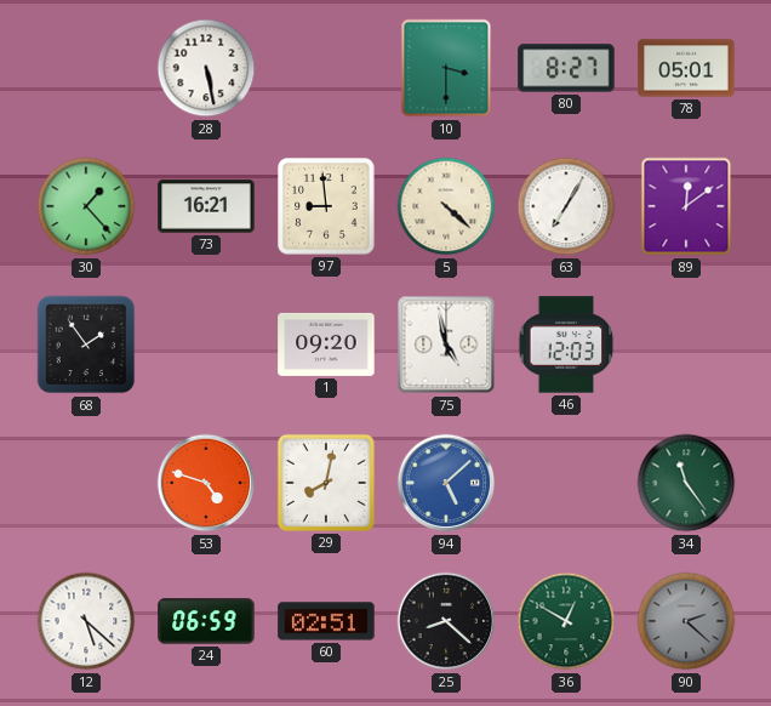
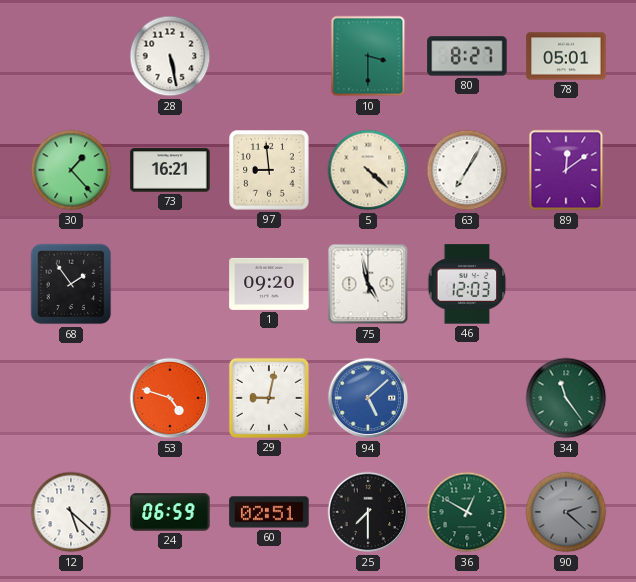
29: 8:02 -> 9:02
25: 8:22 -> 7:30
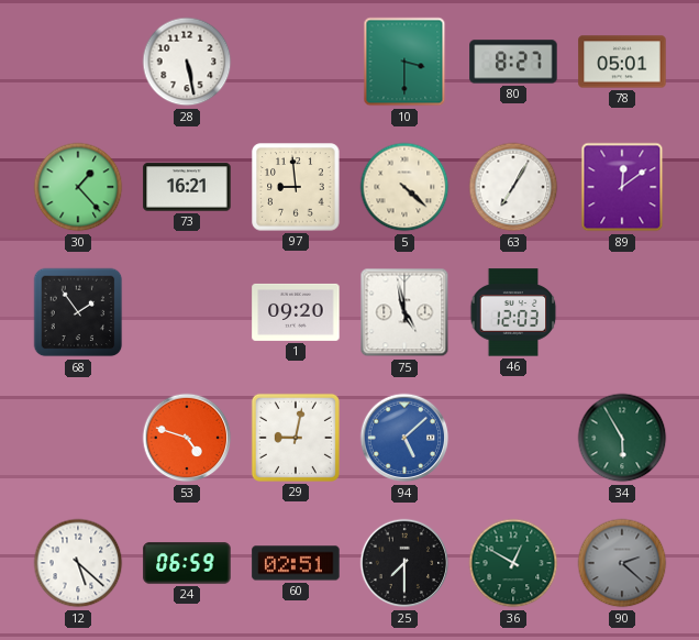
34: 11:24 -> 5:55
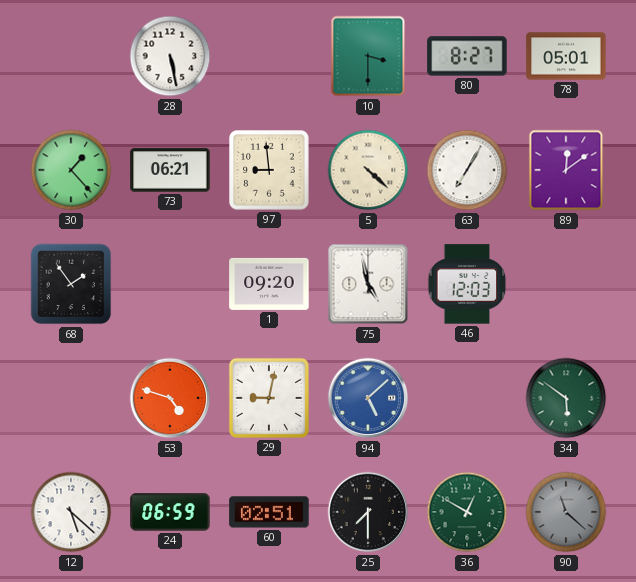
73: 16:21 -> 06:21
34: 5:55 -> 5:51
90: 2:22 -> 11:22
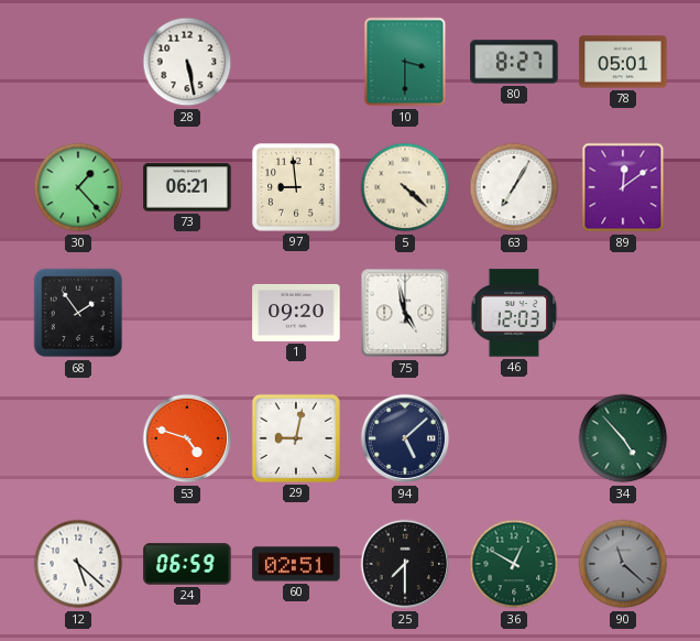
94 dial: blue -> navy
34: 5:51 -> 4:53
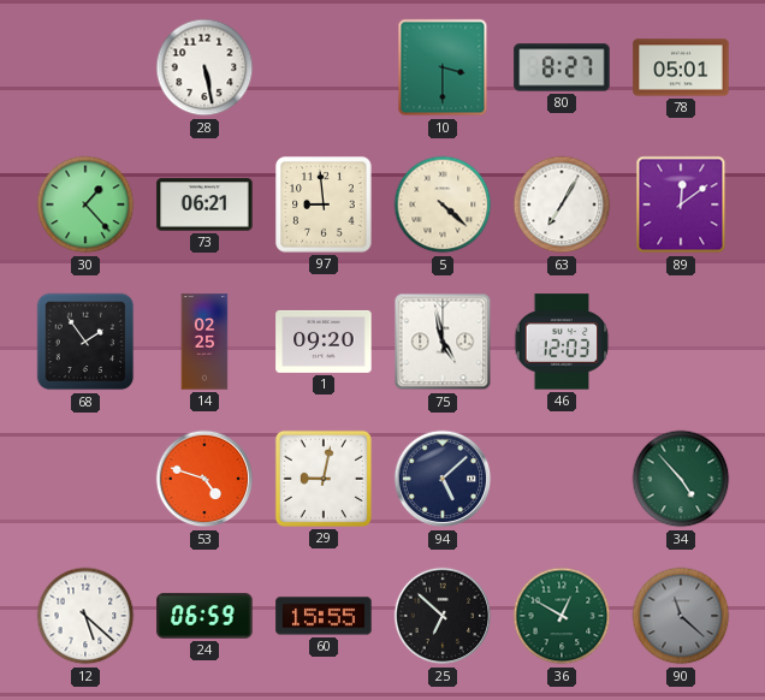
14: none -> 02:25
60: 02:51 -> 15:55
25: 7:30 -> 6:52
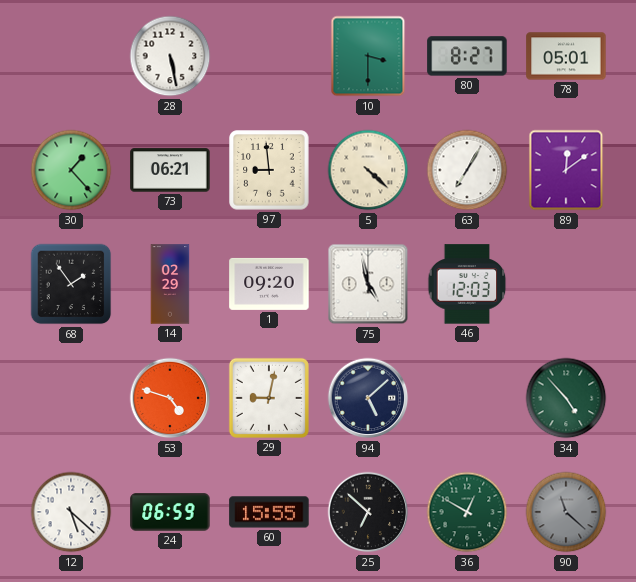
14: 02:25 -> 02:29
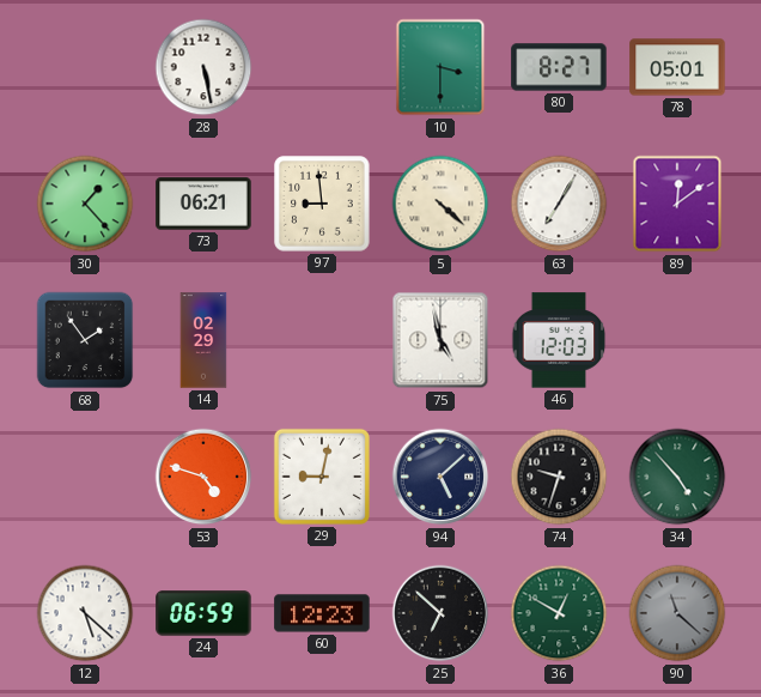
1: 09:20 -> none
74: none -> 9:33
60: 15:55 -> 12:23
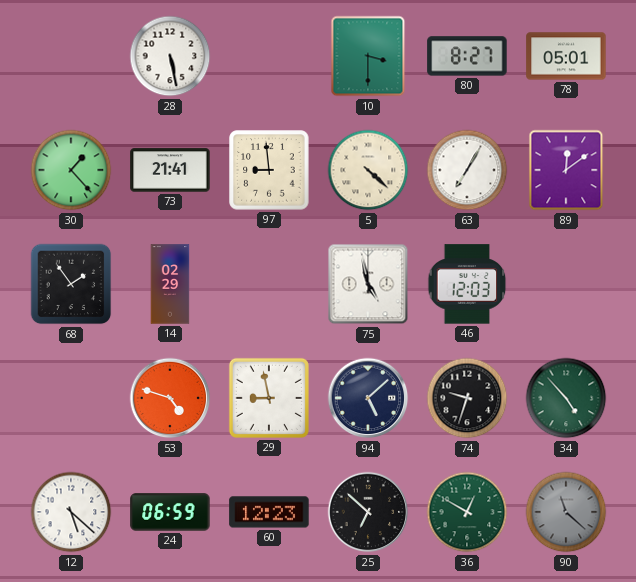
73: 06:21 -> 21:41
29: 9:02 -> 8:58
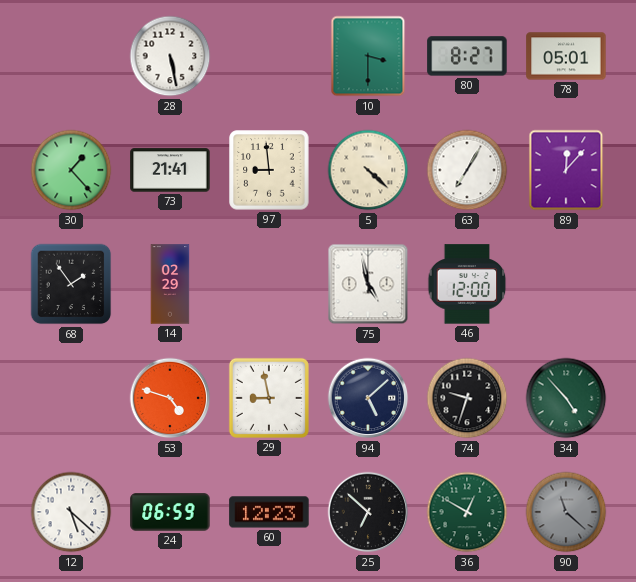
89: 12:09 -> 12:07
46: 12:03 -> 12:00
